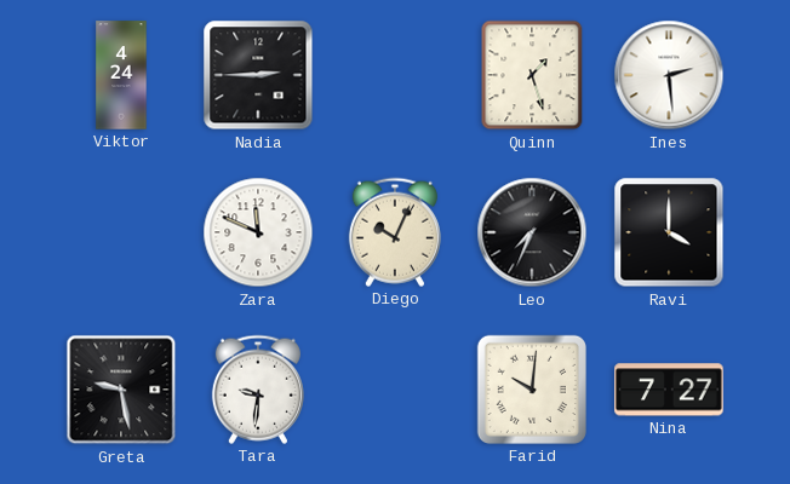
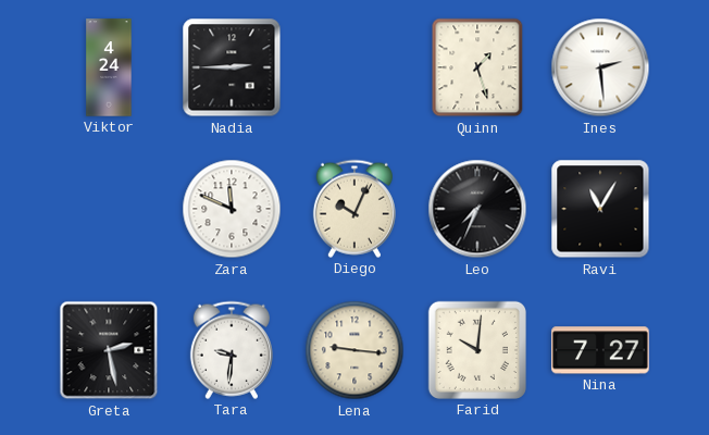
Ravi: 4:00 -> 11:05
Greta: 9:28 -> 2:28
Lena: none -> 9:16
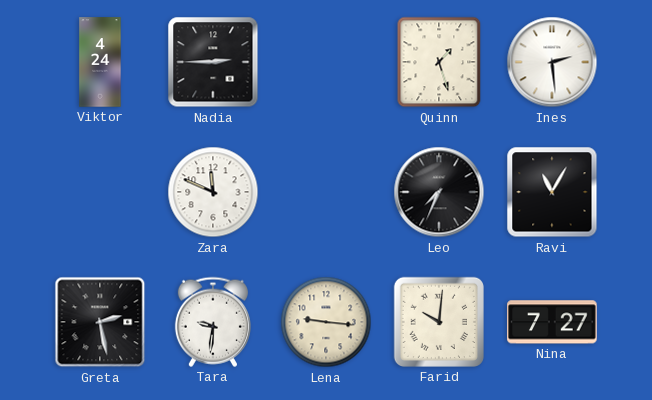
Diego: 10:04 -> none
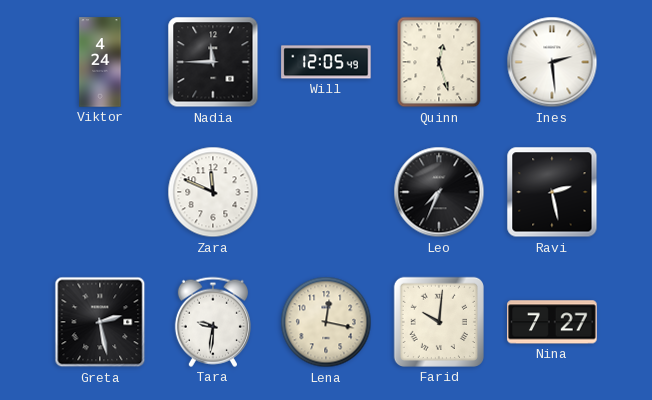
Nadia: 2:45 -> 11:45
Will: none -> 12:05
Quinn: 1:27 -> 12:27
Ravi: 11:05 -> 2:28
Lena: 9:16 -> 12:17
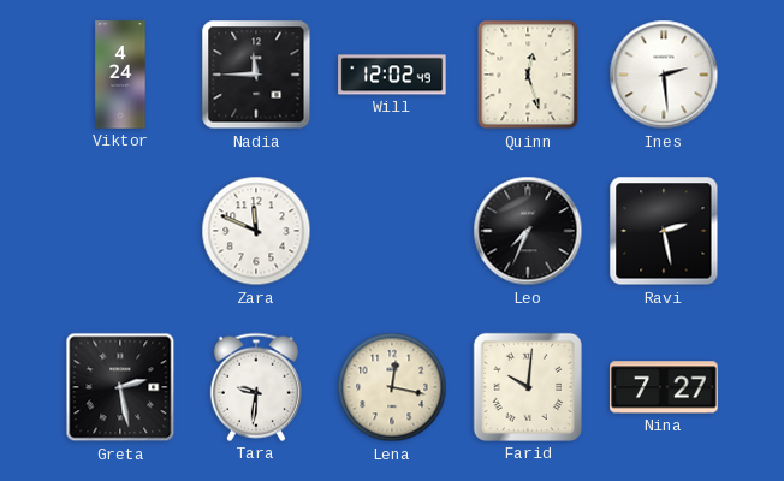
Will: 12:05 -> 12:02
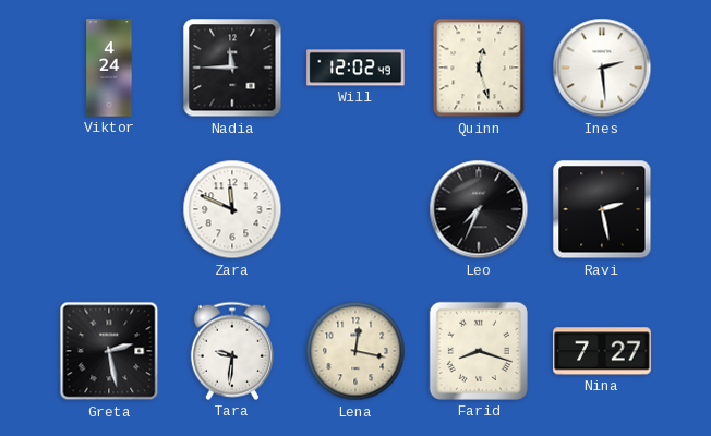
Farid: 10:01 -> 8:18
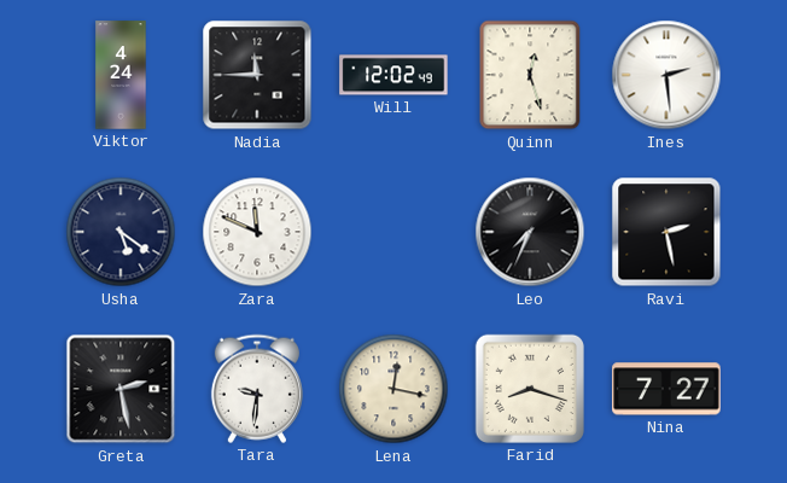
Usha: none -> 5:21
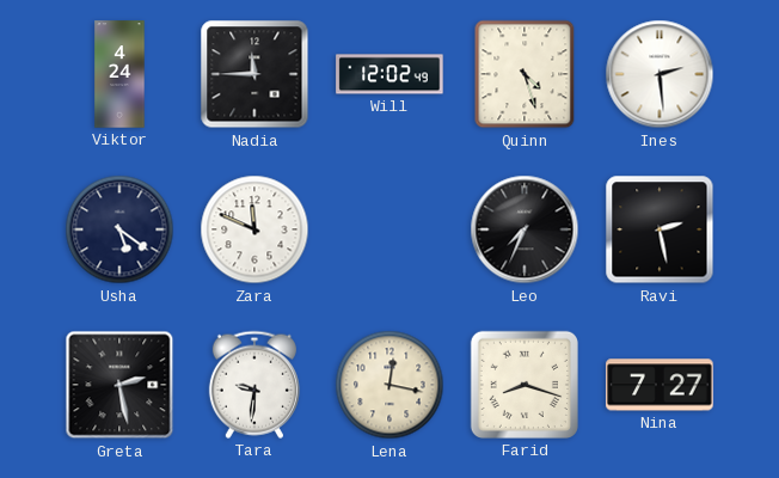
Quinn: 12:27 -> 4:27
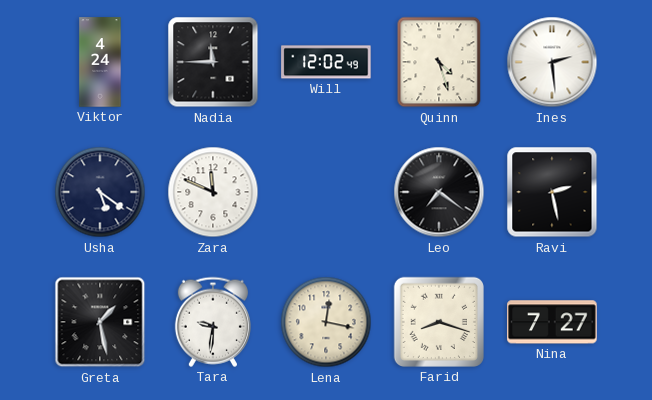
Leo: 7:34 -> 7:21
Greta: 2:28 -> 1:28
